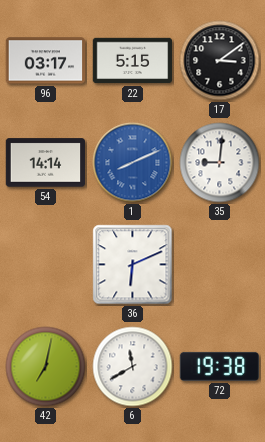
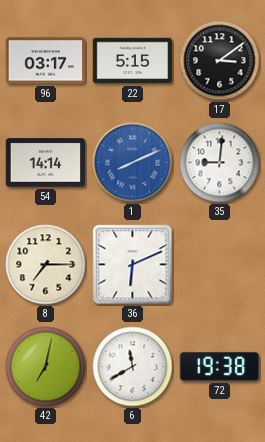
8: none -> 7:15
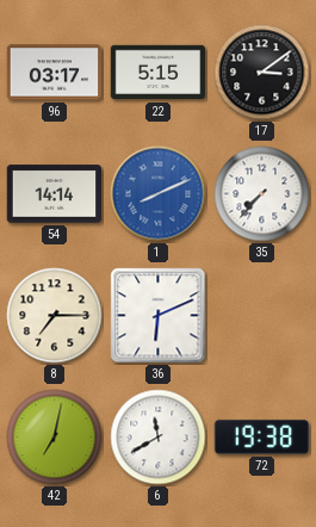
35: 9:01 -> 7:37
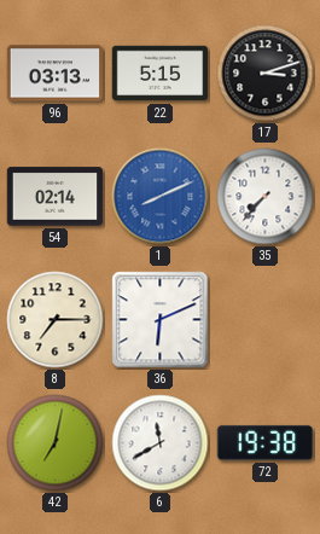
96: 03:17 -> 03:13
17: 3:09 -> 3:12
54: 14:14 -> 02:14
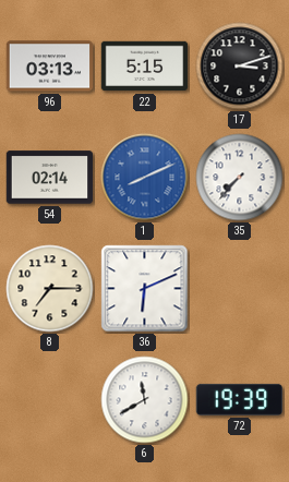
42: 7:02 -> none
72: 19:38 -> 19:39
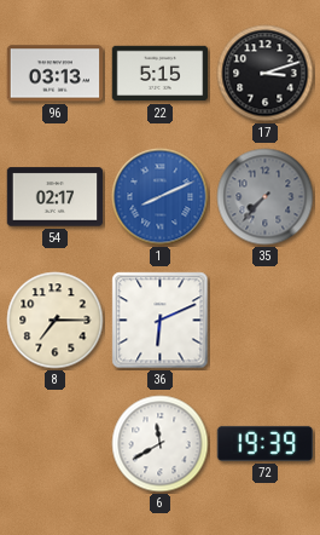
54: 02:14 -> 02:17
35 dial: white -> grey
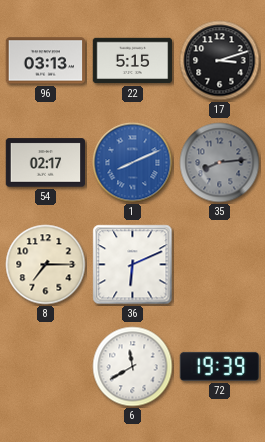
35: 7:37 -> 8:14
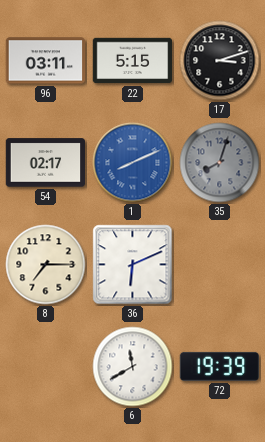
96: 03:13 -> 03:11
35: 8:14 -> 8:03
